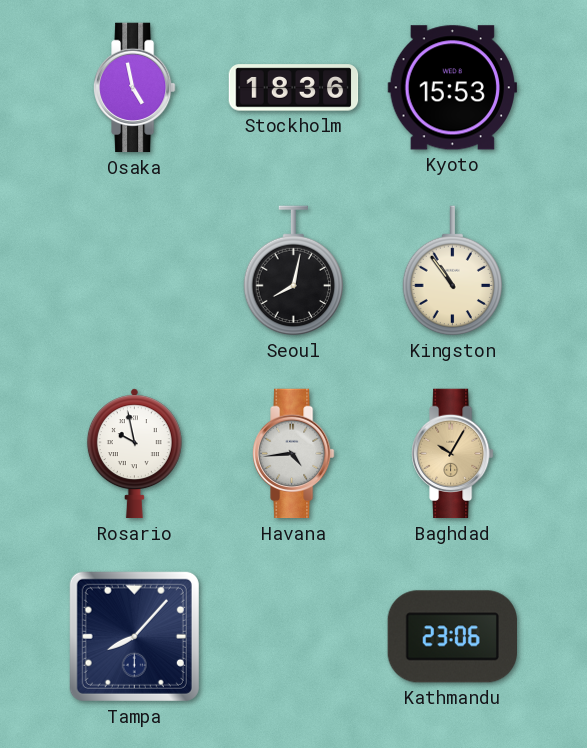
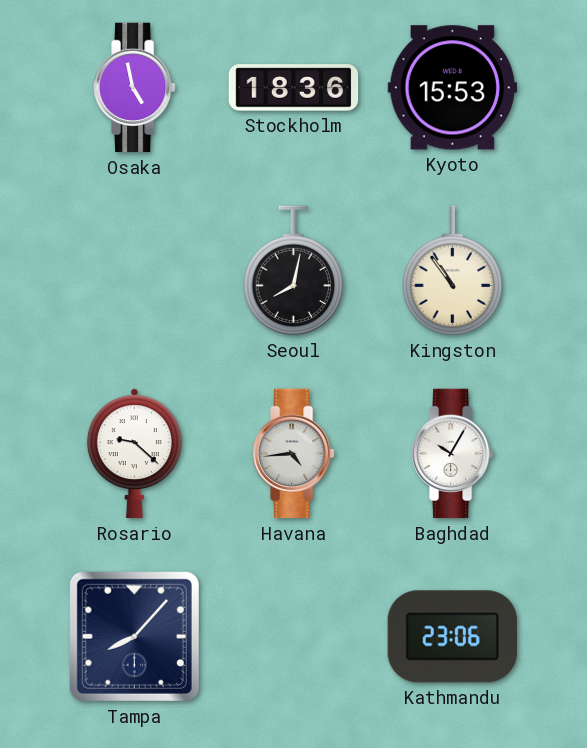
Rosario: 9:58 -> 9:22
Baghdad dial: champagne -> white
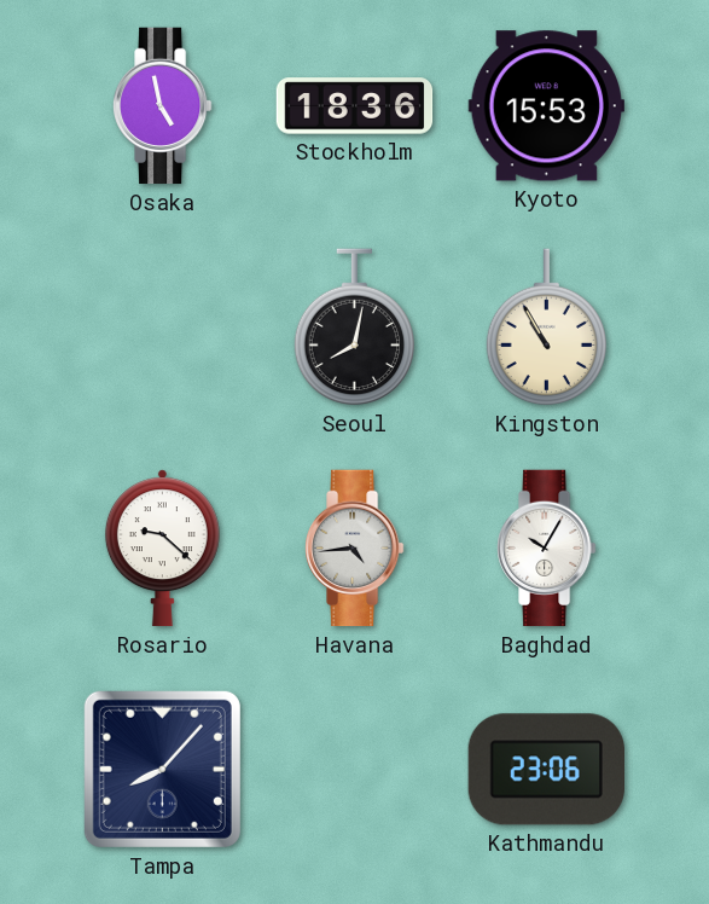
Kingston: 10:54 -> 10:55
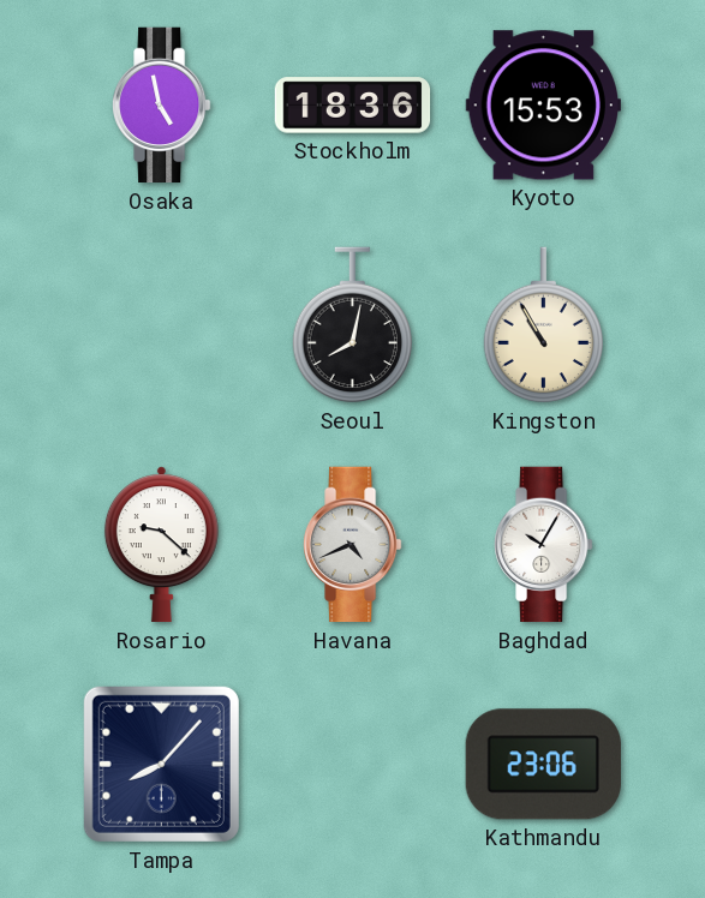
Havana: 4:44 -> 4:41
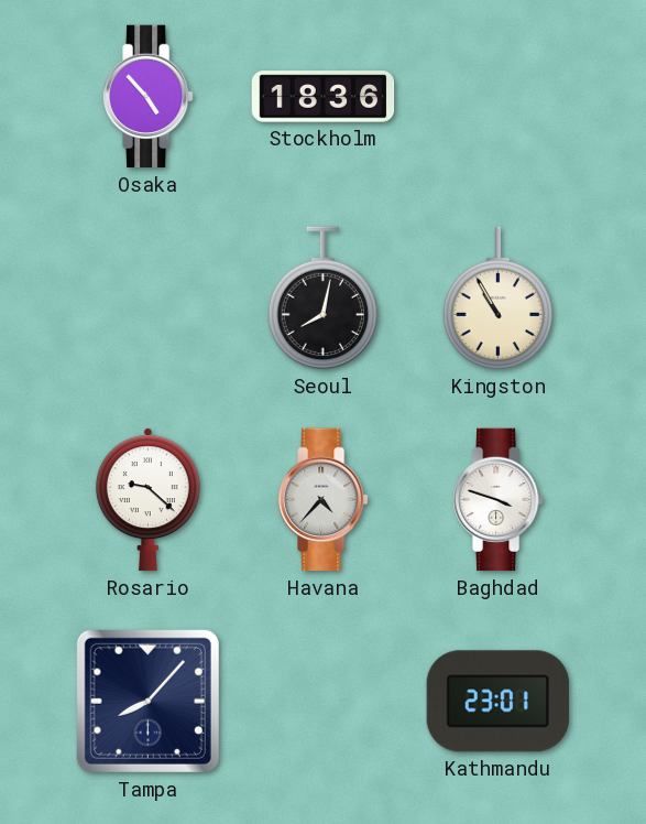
Osaka: 4:58 -> 4:53
Kyoto: 15:53 -> none
Havana: 4:41 -> 4:37
Baghdad: 10:05 -> 3:48
Kathmandu: 23:06 -> 23:01
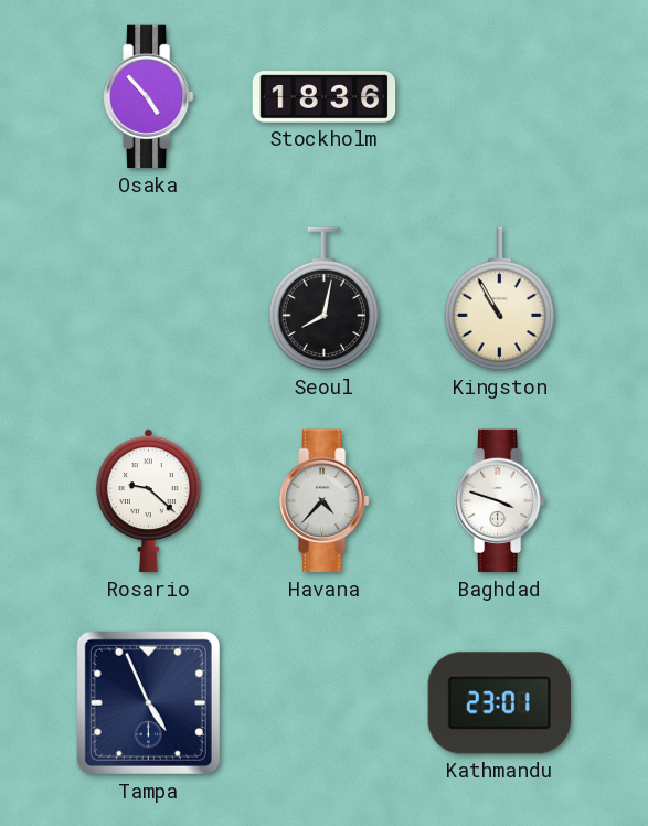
Tampa: 8:07 -> 4:56
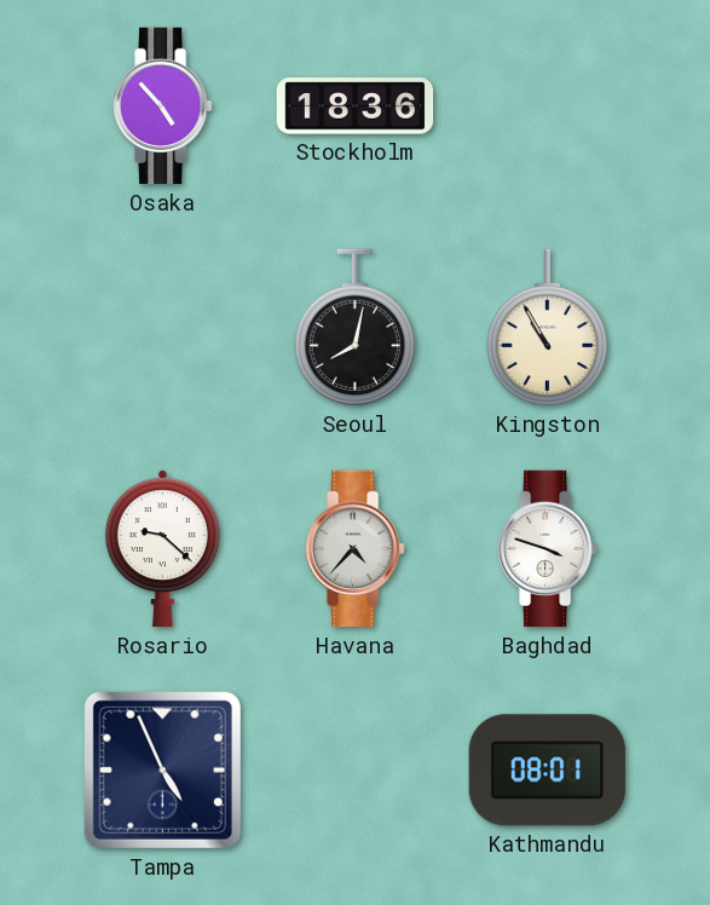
Kathmandu: 23:01 -> 08:01
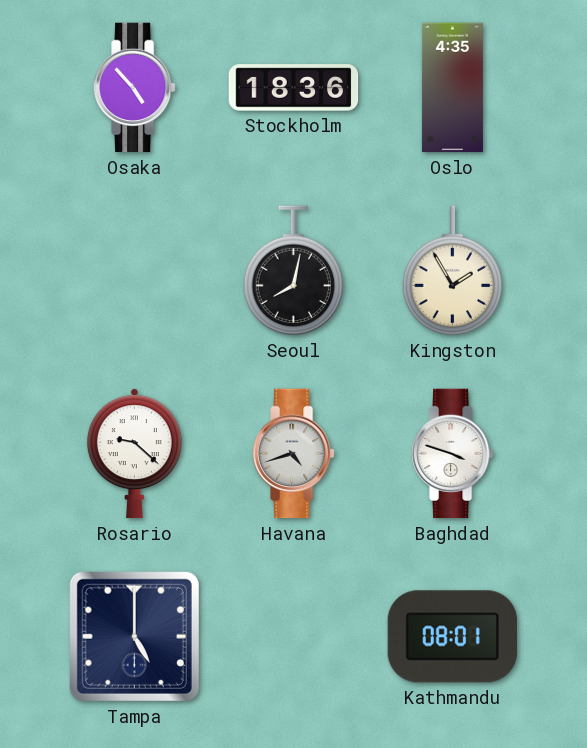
Oslo: none -> 4:35
Kingston: 10:55 -> 1:55
Havana: 4:37 -> 4:42
Tampa: 4:56 -> 5:00
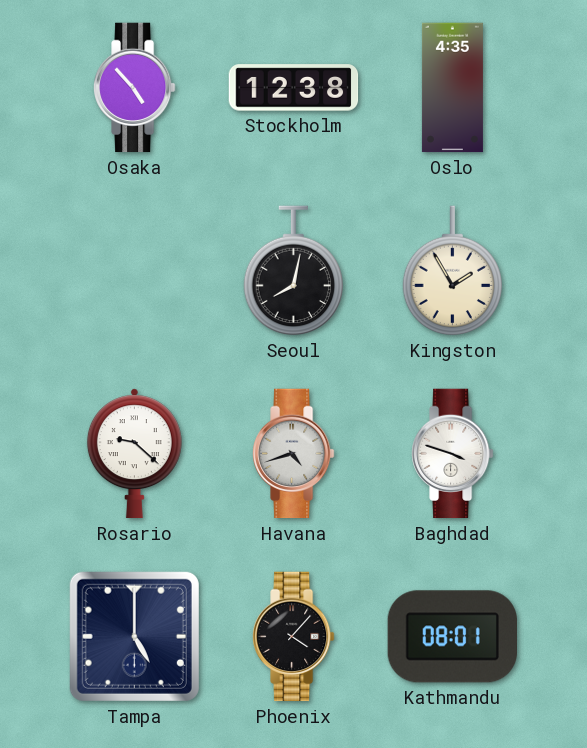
Stockholm: 18:36 -> 12:38
Phoenix: none -> 4:07
